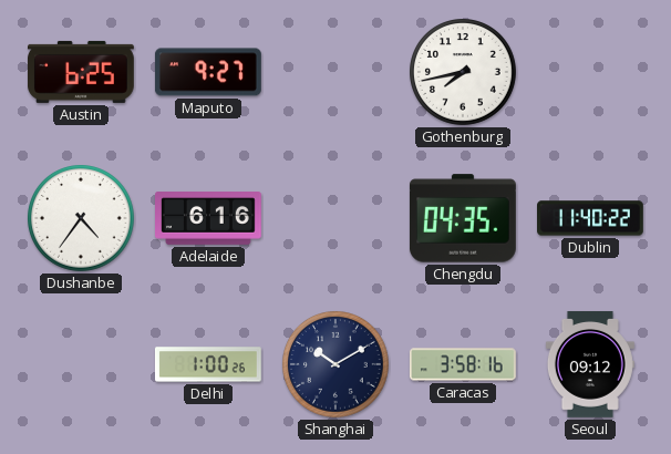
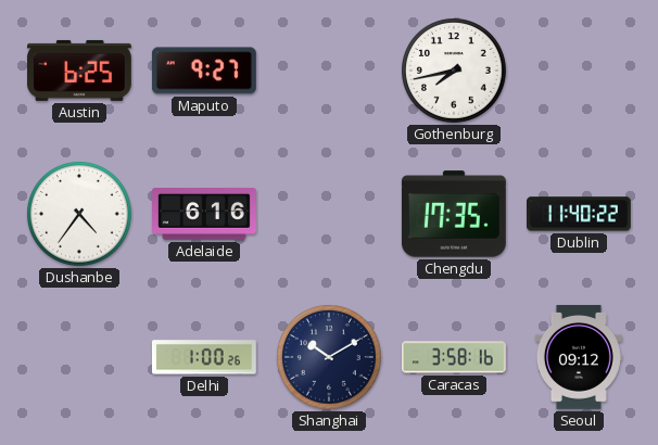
Chengdu: 04:35 -> 17:35
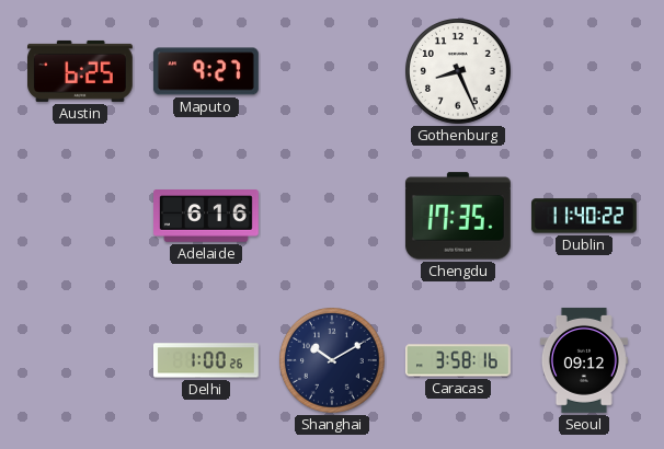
Gothenburg: 7:43 -> 8:26
Dushanbe: 4:36 -> none
